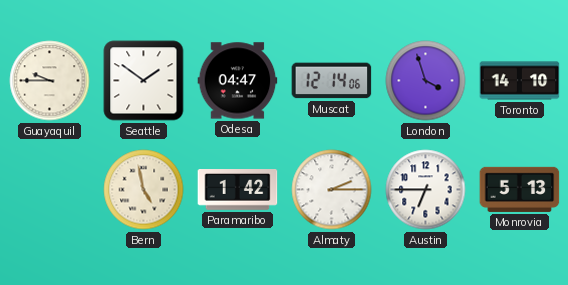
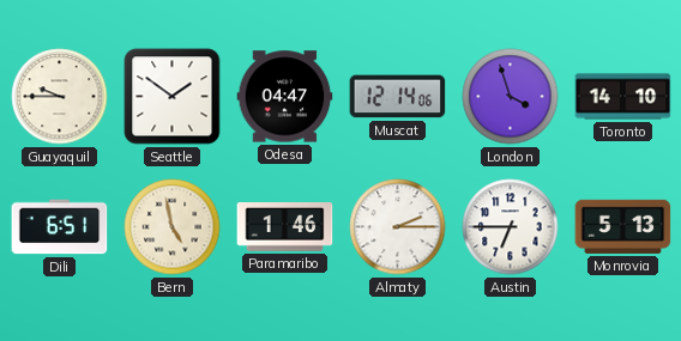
Dili: none -> 6:51
Paramaribo: 1:42 -> 1:46
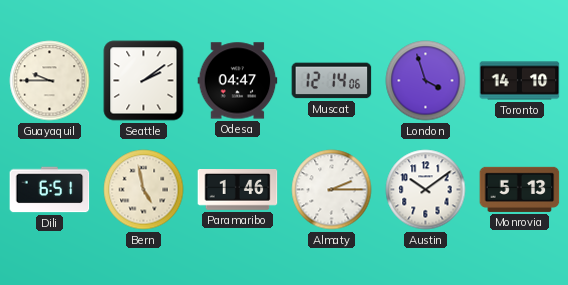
Seattle: 1:51 -> 2:09
Austin: 6:45 -> 10:09
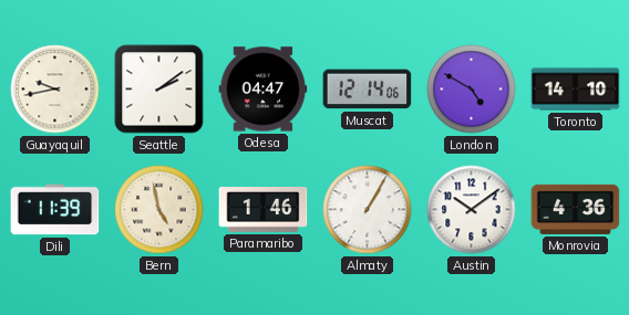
Guayaquil: 9:45 -> 9:43
London: 3:57 -> 4:50
Dili: 6:51 -> 11:39
Almaty: 2:15 -> 1:05
Monrovia: 5:13 -> 4:36
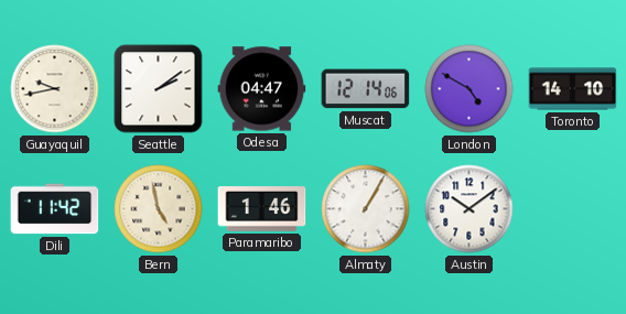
Dili: 11:39 -> 11:42
Monrovia: 4:36 -> none
